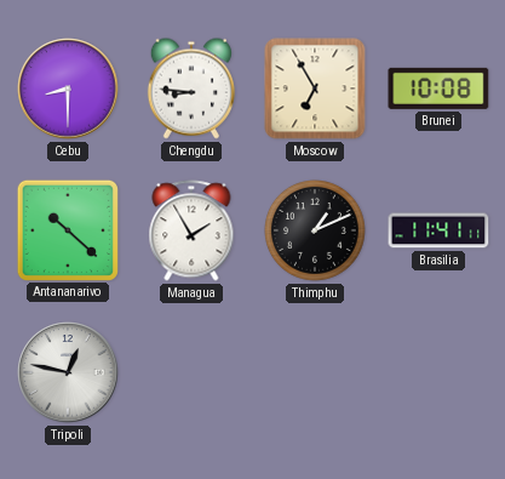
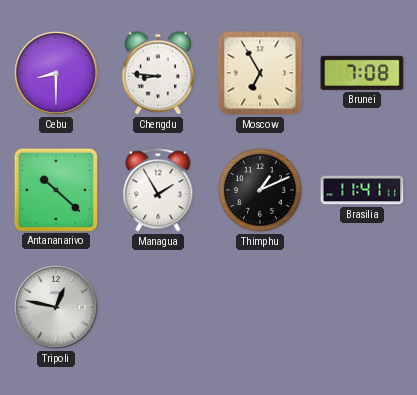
Brunei: 10:08 -> 7:08
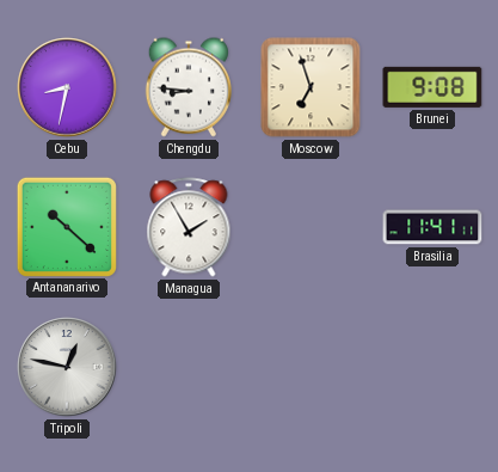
Cebu: 8:30 -> 8:32
Moscow: 6:55 -> 6:57
Brunei: 7:08 -> 9:08
Thimphu: 1:11 -> none
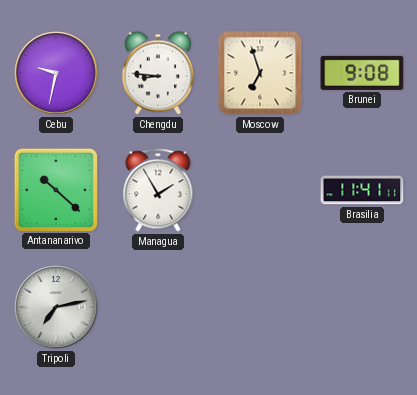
Cebu: 8:32 -> 9:32
Tripoli: 12:47 -> 7:13
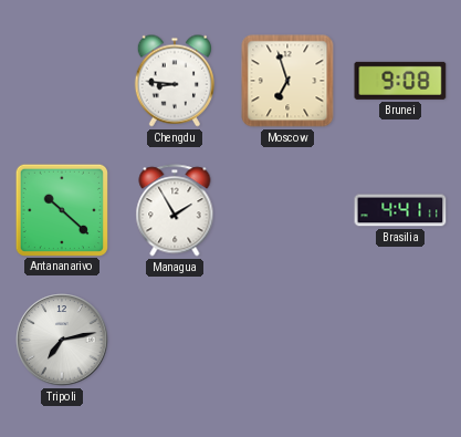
Cebu: 9:32 -> none
Brasilia: 11:41 -> 4:41
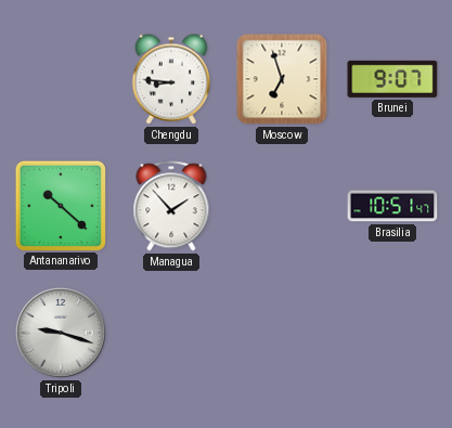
Brunei: 9:08 -> 9:07
Managua: 1:55 -> 1:53
Brasilia: 4:41 -> 10:51
Tripoli: 7:13 -> 9:18
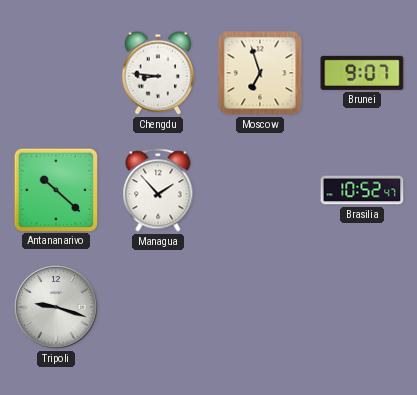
Brasilia: 10:51 -> 10:52
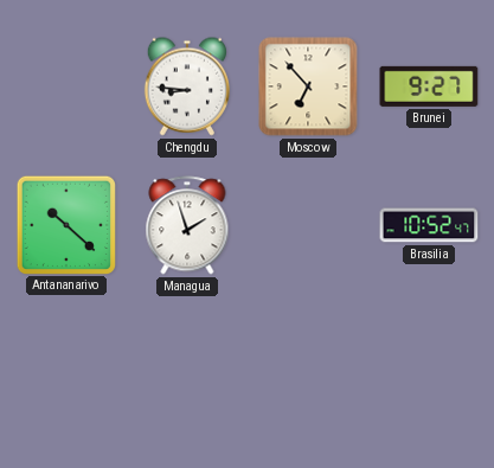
Moscow: 6:57 -> 6:53
Brunei: 9:07 -> 9:27
Managua: 1:53 -> 1:57
Tripoli: 9:18 -> none
